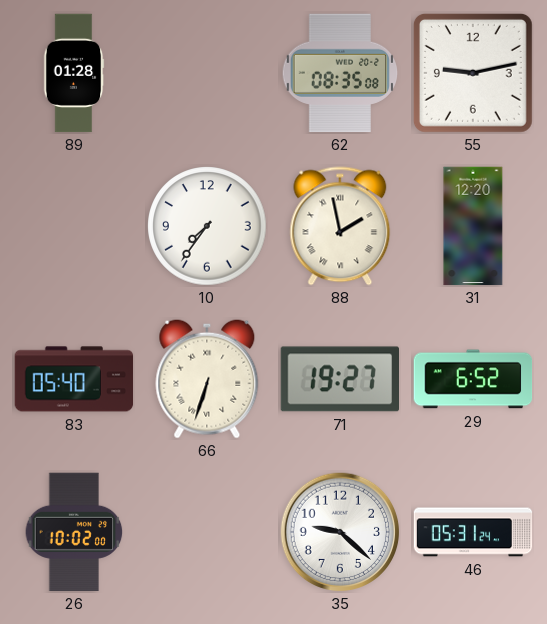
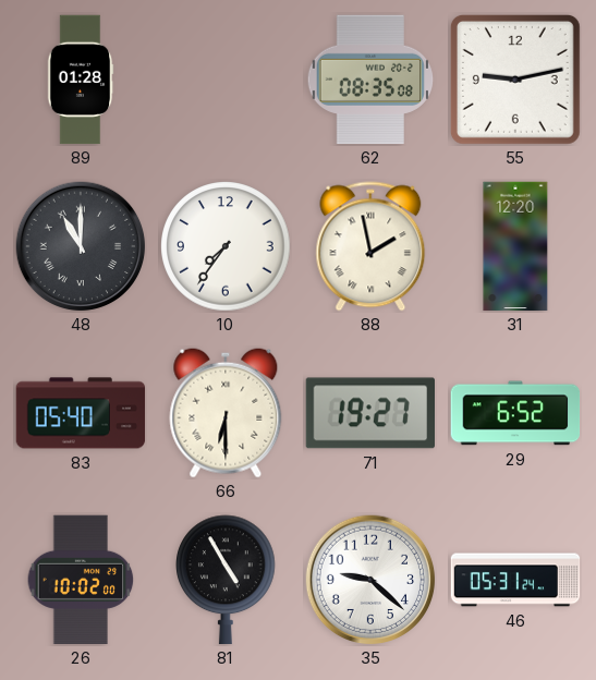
48: none -> 11:00
66: 6:33 -> 6:30
81: none -> 4:55
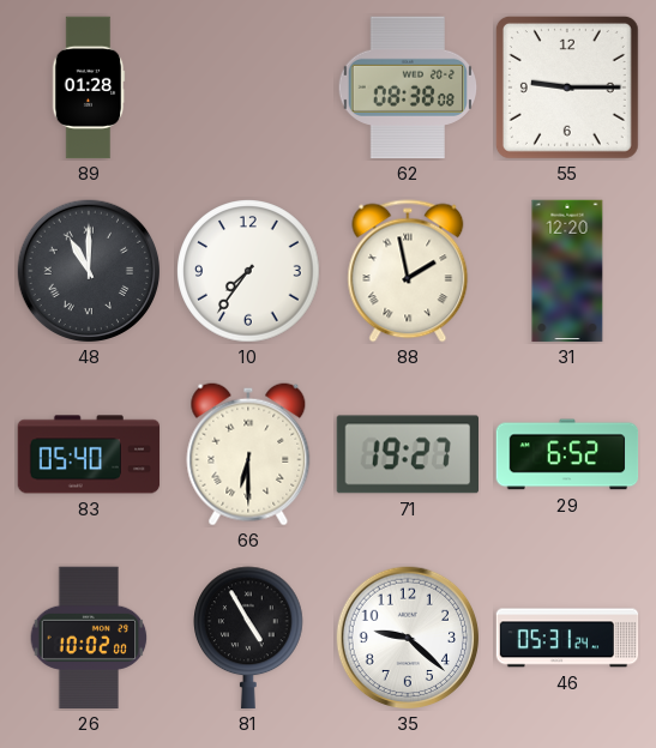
62: 08:35 -> 08:38
55: 9:13 -> 9:15
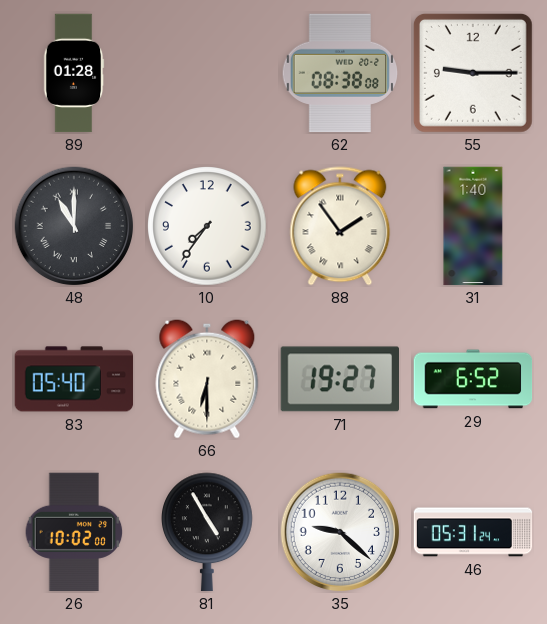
88: 1:58 -> 1:54
31: 12:20 -> 1:40
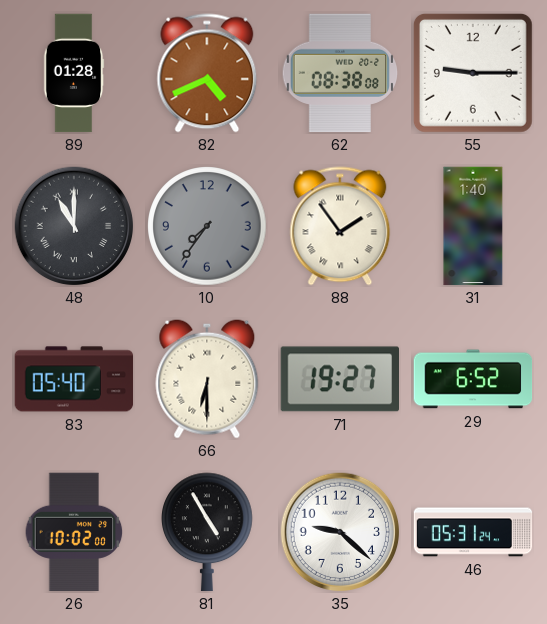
82: none -> 4:41
10 dial: white -> grey
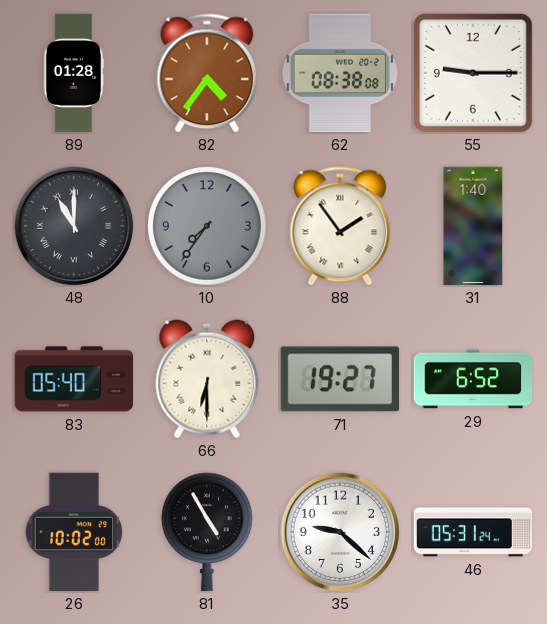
82: 4:41 -> 4:36
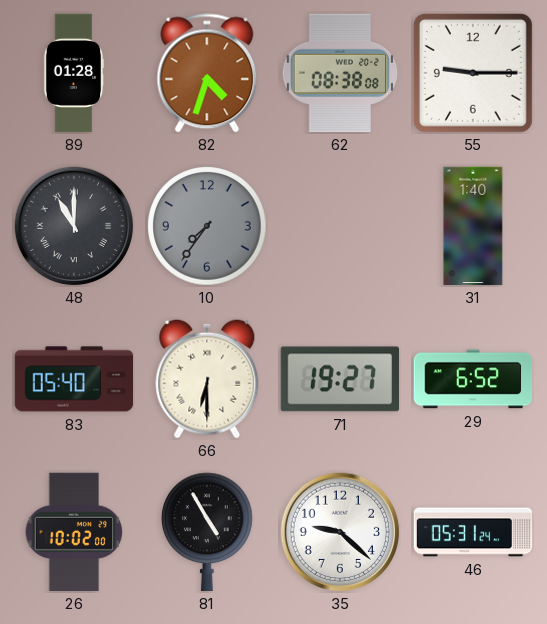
82: 4:36 -> 4:33
88: 1:54 -> none
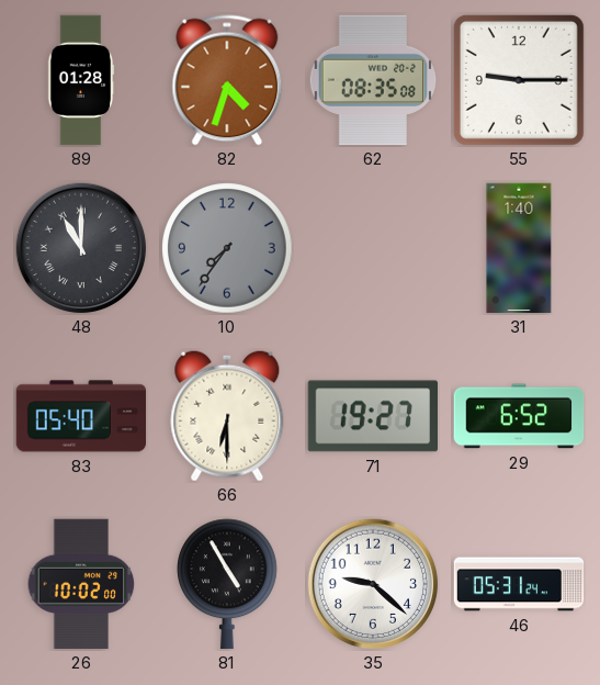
62: 08:38 -> 08:35
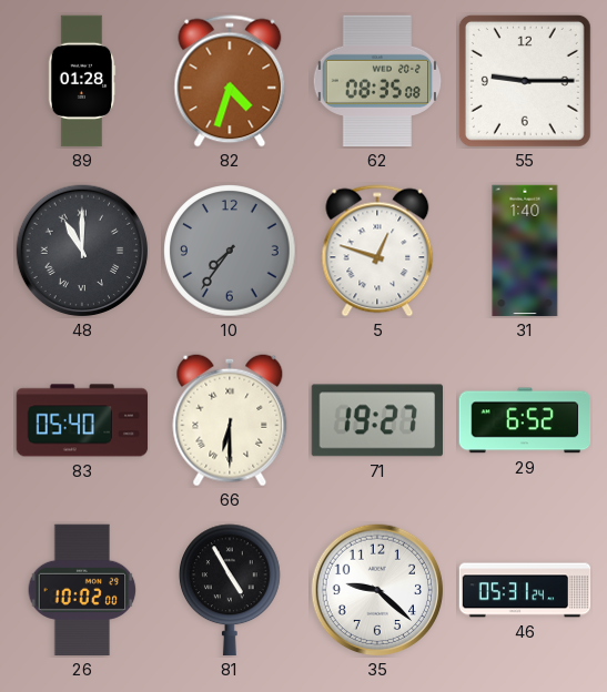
5: none -> 12:48
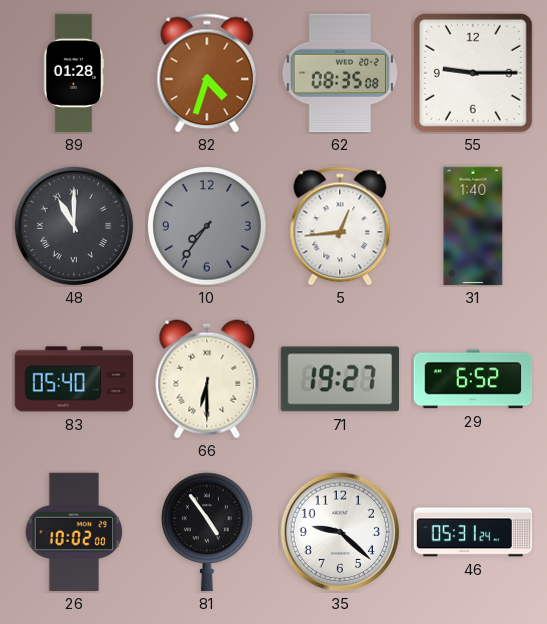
5: 12:48 -> 12:44
81: 4:55 -> 4:54
